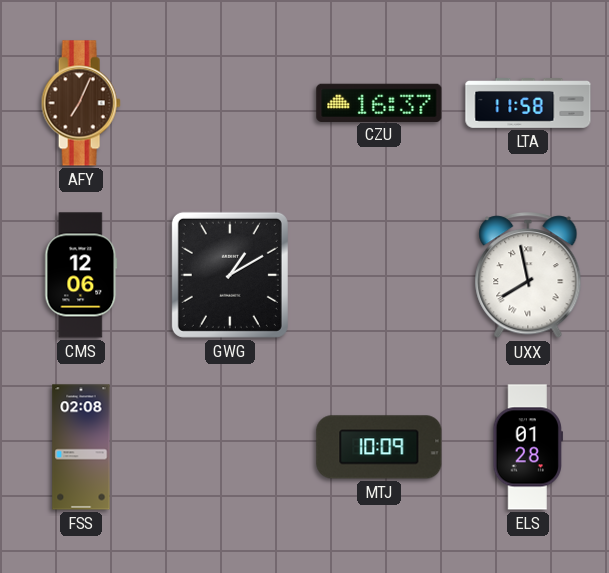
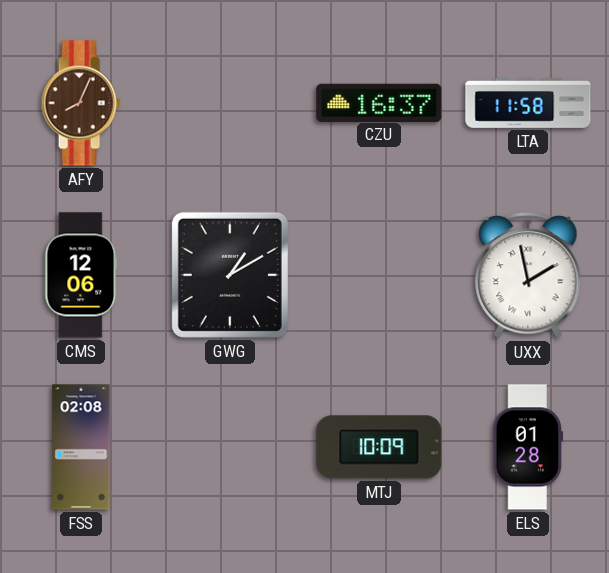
AFY: 7:04 -> 8:04
UXX: 7:58 -> 1:58
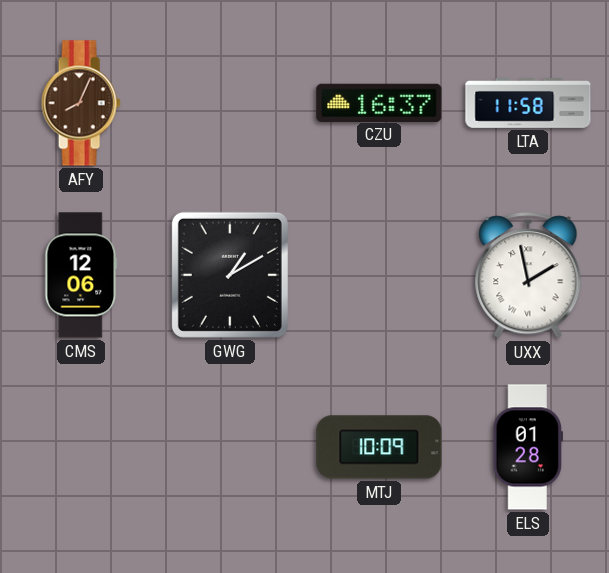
FSS: 02:08 -> none
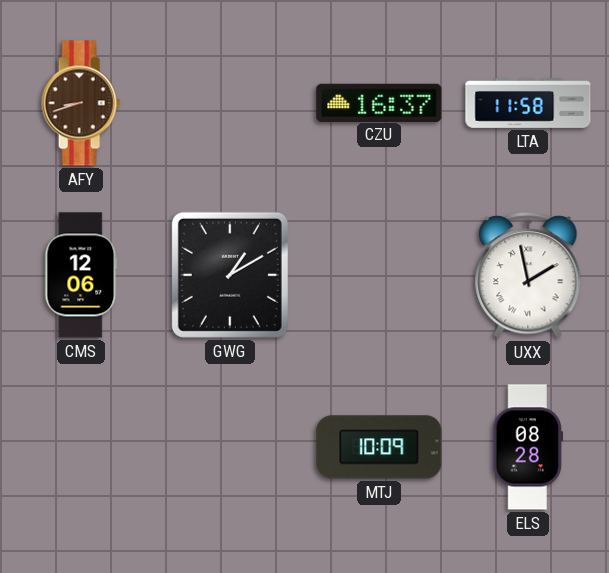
AFY: 8:04 -> 8:42
ELS: 01:28 -> 08:28
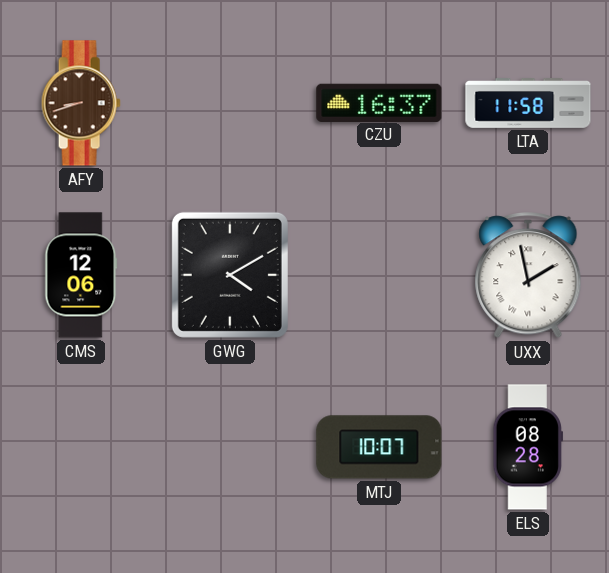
GWG: 1:10 -> 4:10
MTJ: 10:09 -> 10:07
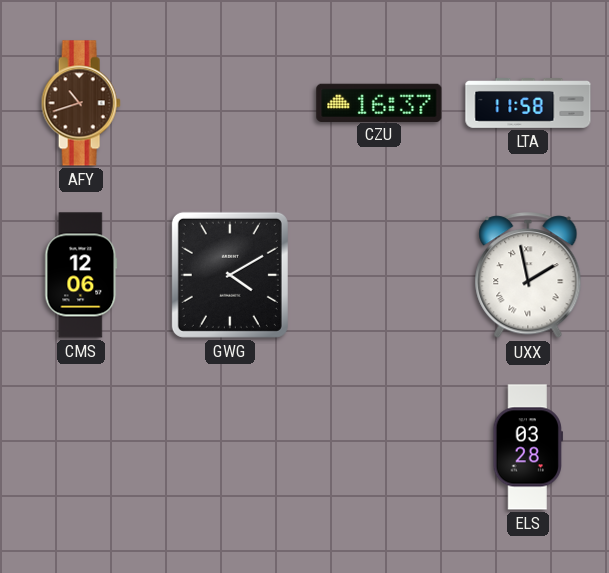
AFY: 8:42 -> 10:42
MTJ: 10:07 -> none
ELS: 08:28 -> 03:28
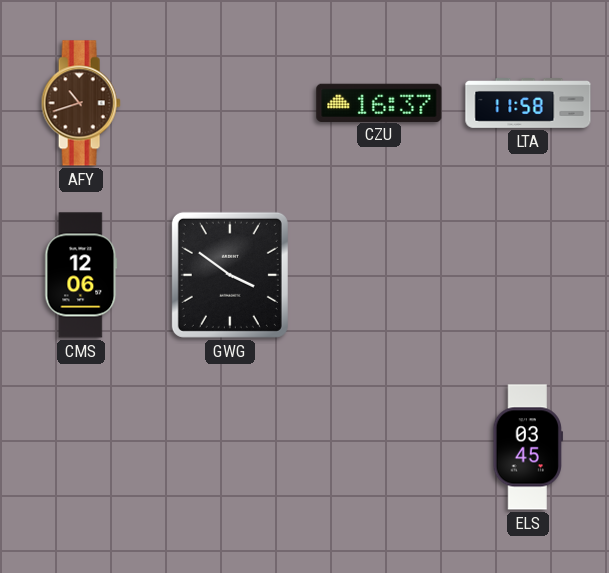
GWG: 4:10 -> 3:51
UXX: 1:58 -> none
ELS: 03:28 -> 03:45
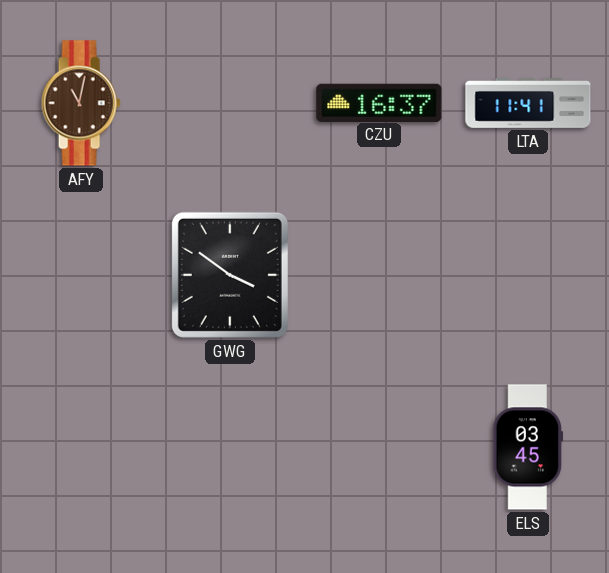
AFY: 10:42 -> 11:02
LTA: 11:58 -> 11:41
CMS: 12:06 -> none
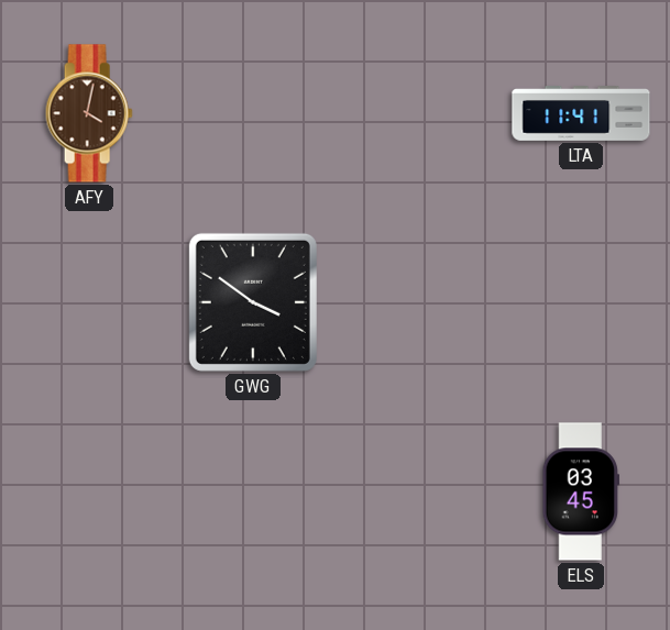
AFY: 11:02 -> 4:02
CZU: 16:37 -> none
